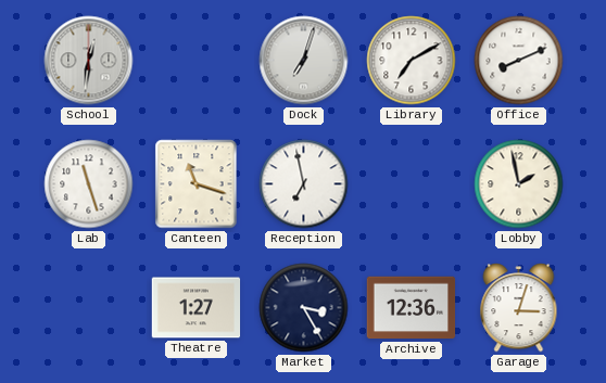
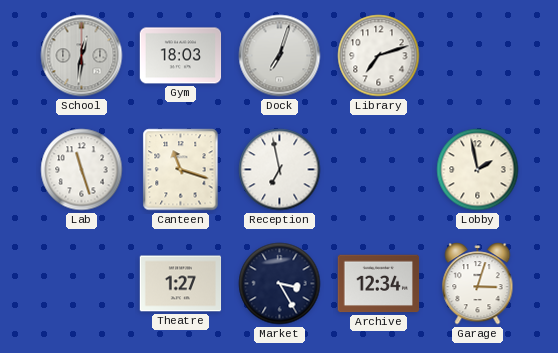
Gym: none -> 18:03
Library: 7:10 -> 7:12
Office: 8:11 -> none
Archive: 12:36 -> 12:34
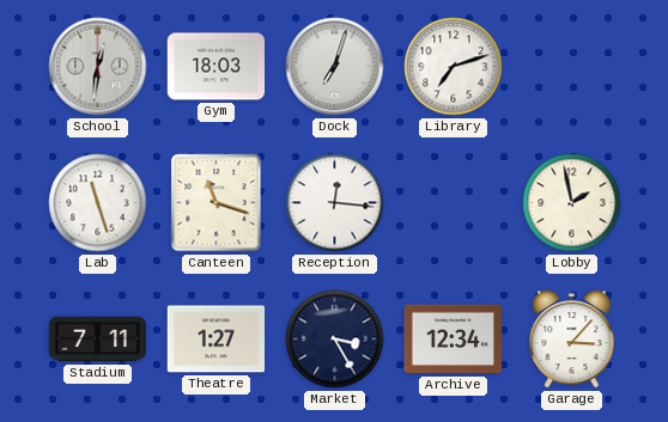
Reception: 6:58 -> 12:16
Stadium: none -> 7:11
Garage: 3:03 -> 3:07
